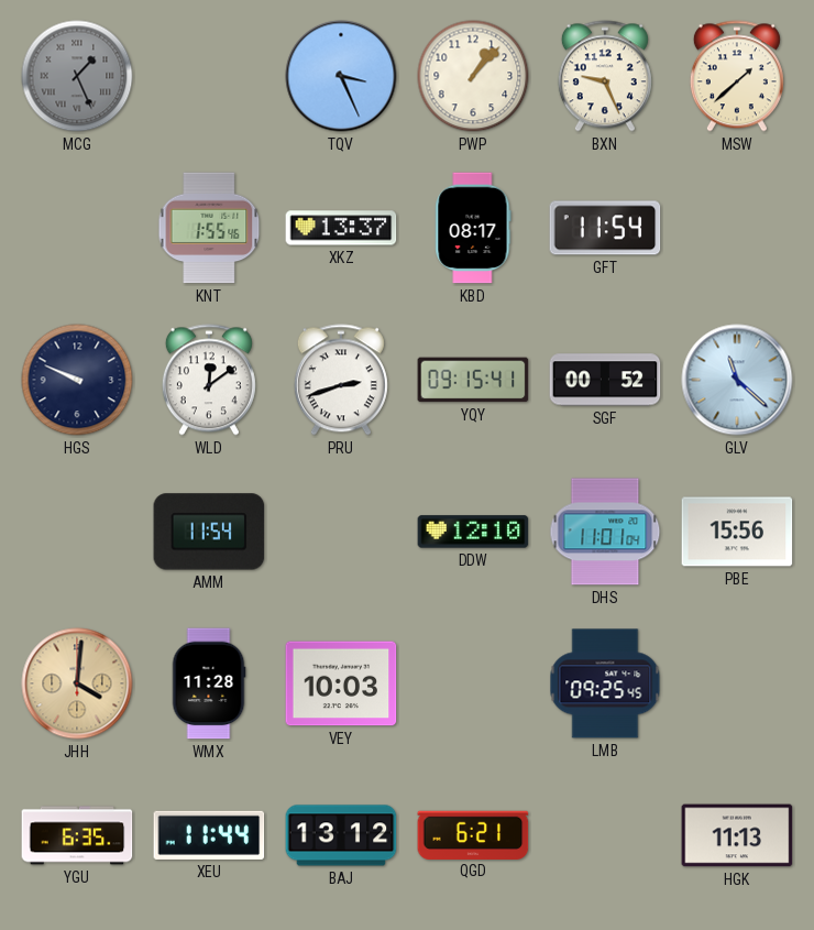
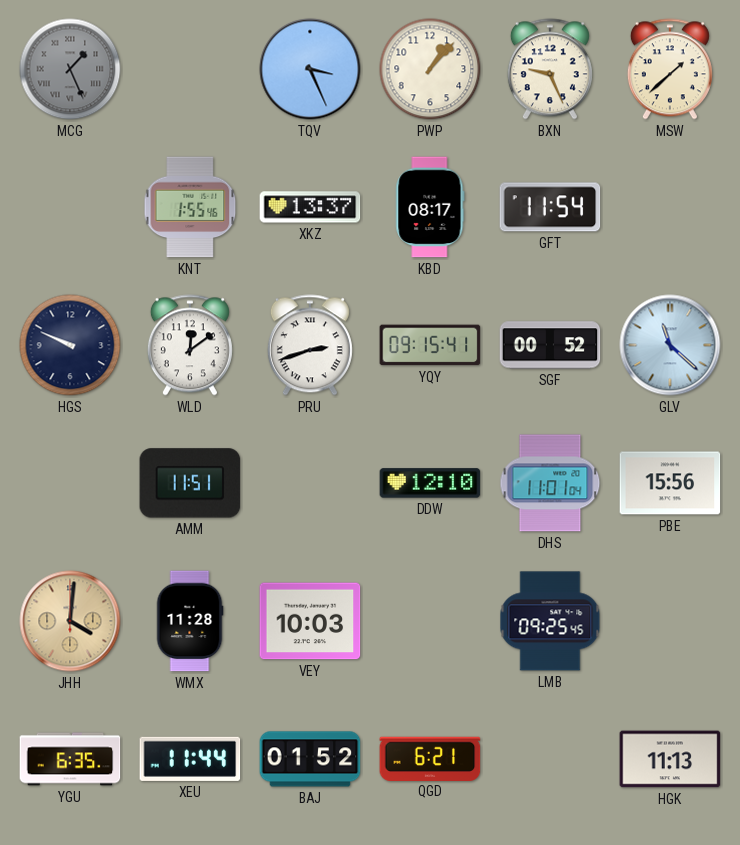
AMM: 11:54 -> 11:51
BAJ: 13:12 -> 01:52
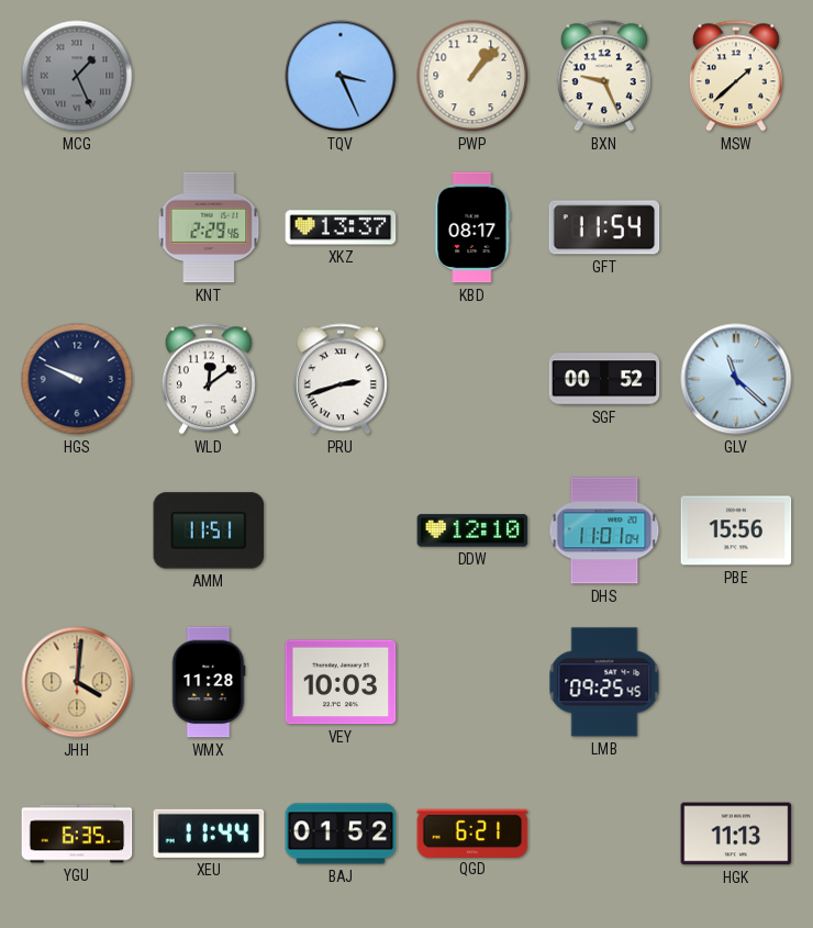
KNT: 1:55 -> 2:29
YQY: 09:15 -> none
